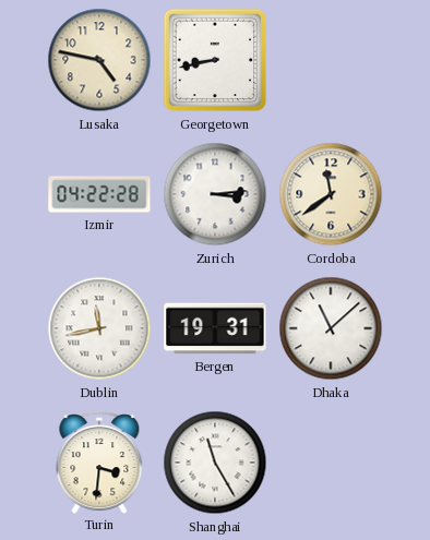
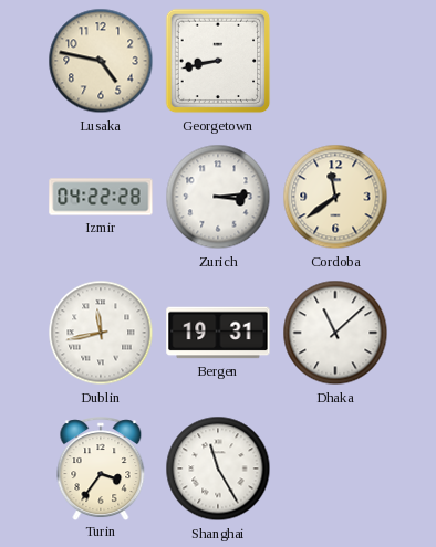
Turin: 3:31 -> 3:36
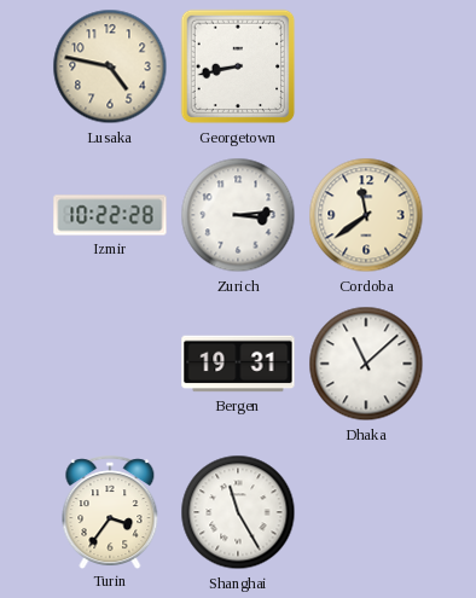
Izmir: 04:22 -> 10:22
Dublin: 11:43 -> none
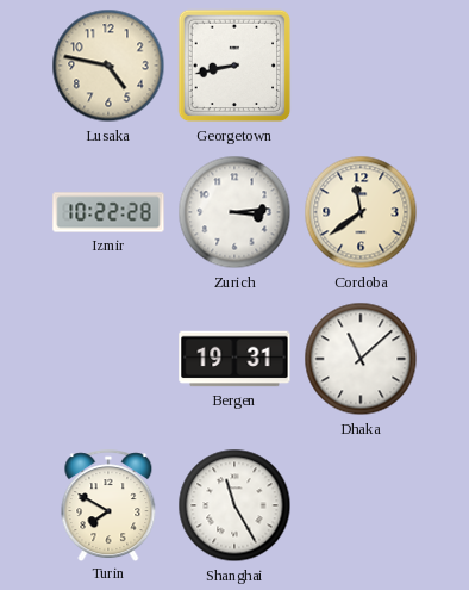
Turin: 3:36 -> 7:50
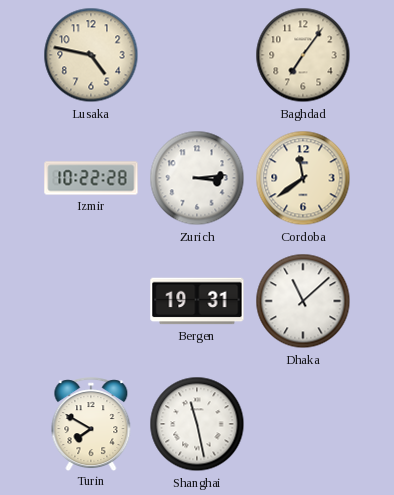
Georgetown: 8:43 -> none
Baghdad: none -> 7:06
Shanghai: 11:25 -> 11:28
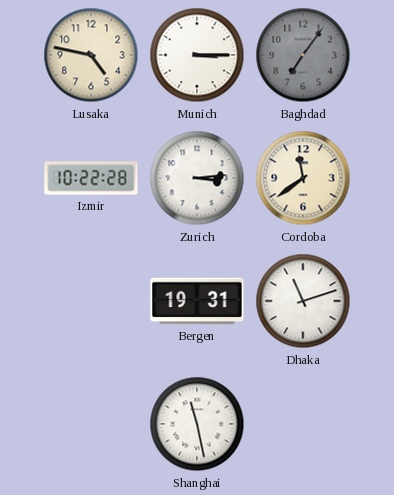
Munich: none -> 3:15
Baghdad dial: cream -> grey
Dhaka: 11:08 -> 11:12
Turin: 7:50 -> none
